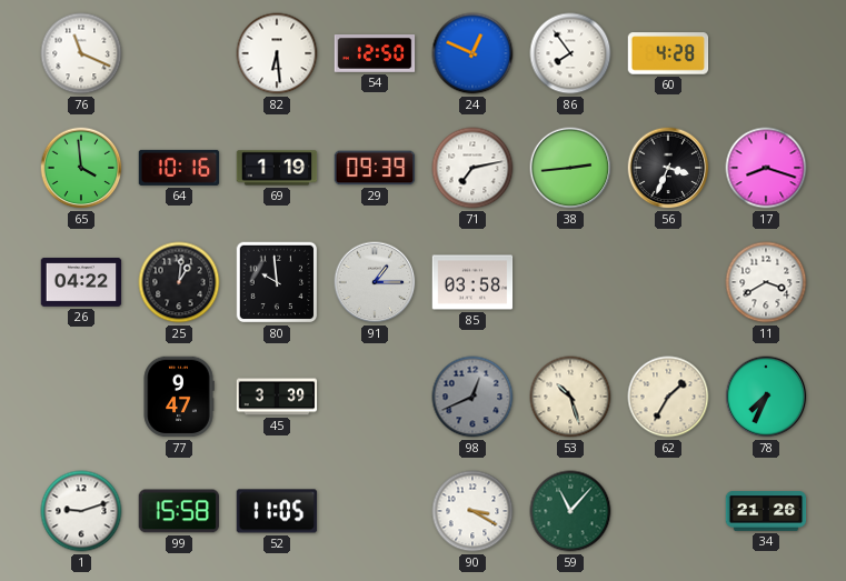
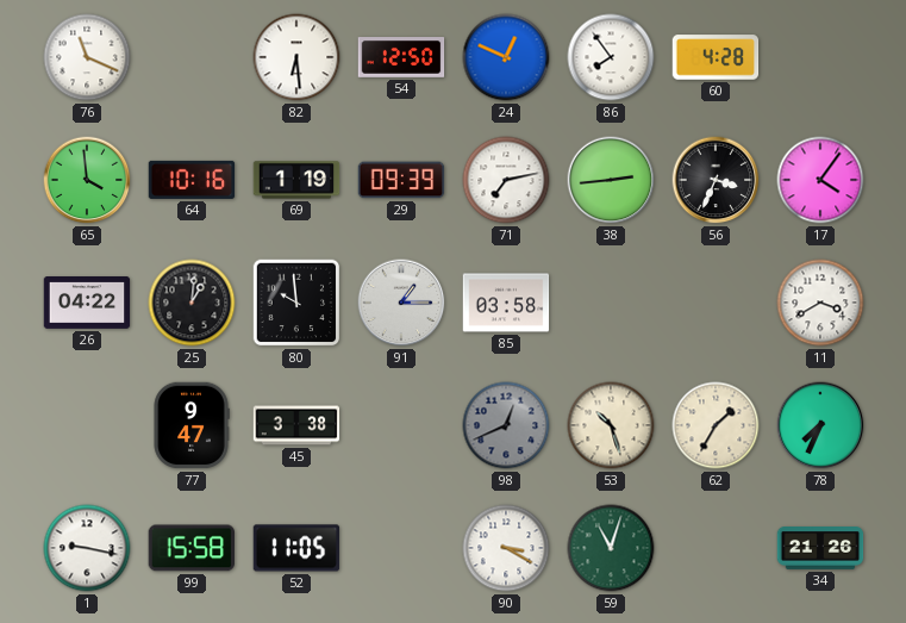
17: 8:18 -> 4:06
45: 3:39 -> 3:38
1: 9:12 -> 9:17
59: 11:07 -> 11:03
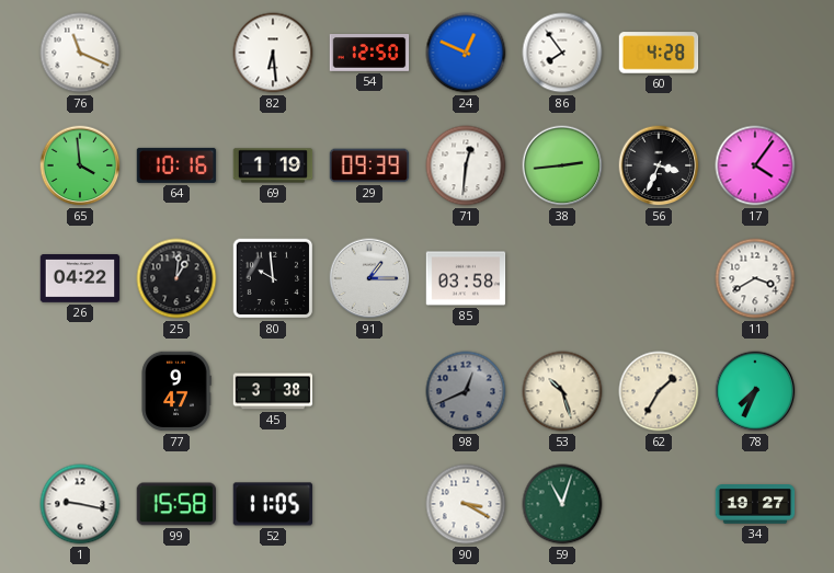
71: 7:13 -> 12:31
34: 21:26 -> 19:27
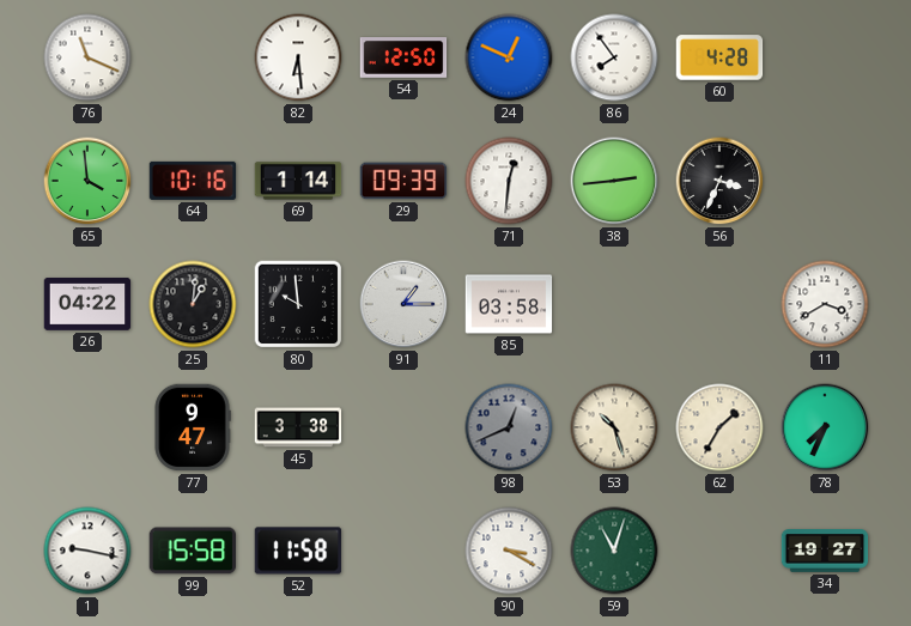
69: 1:19 -> 1:14
17: 4:06 -> none
52: 11:05 -> 11:58
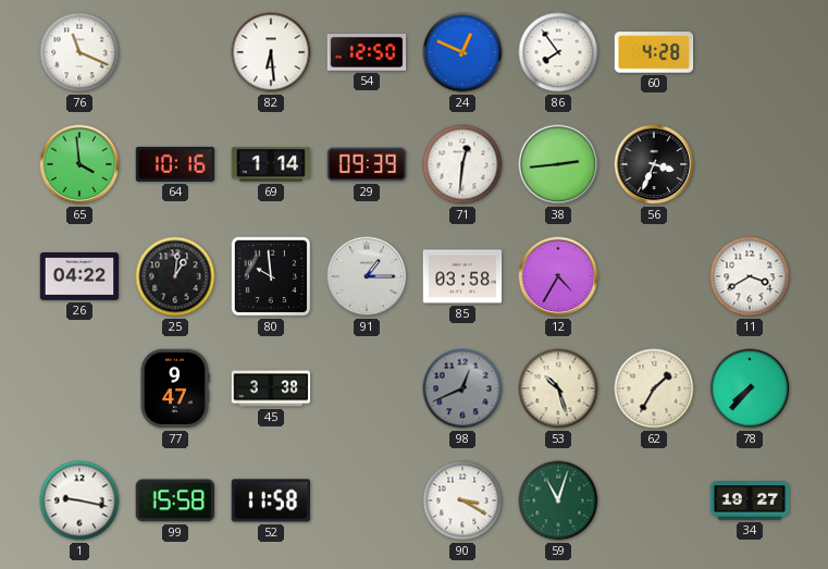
12: none -> 4:35
78: 7:34 -> 7:37
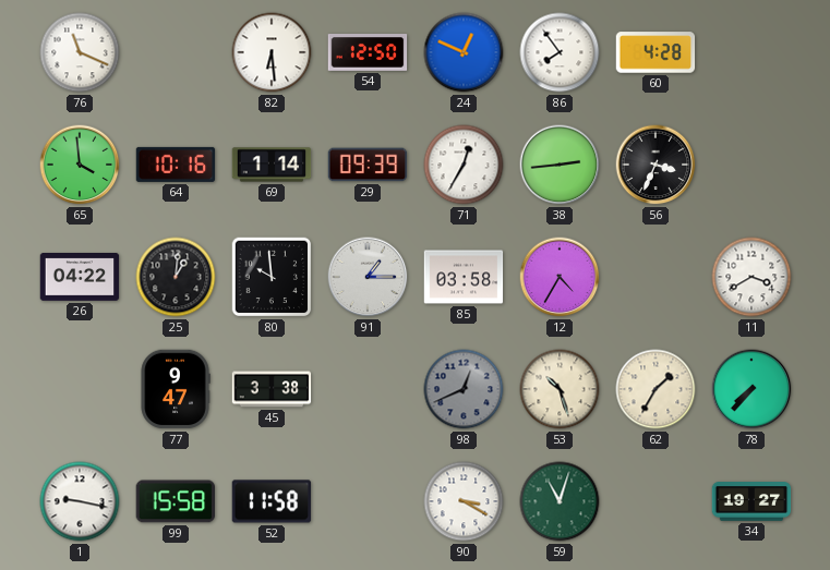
71: 12:31 -> 12:35
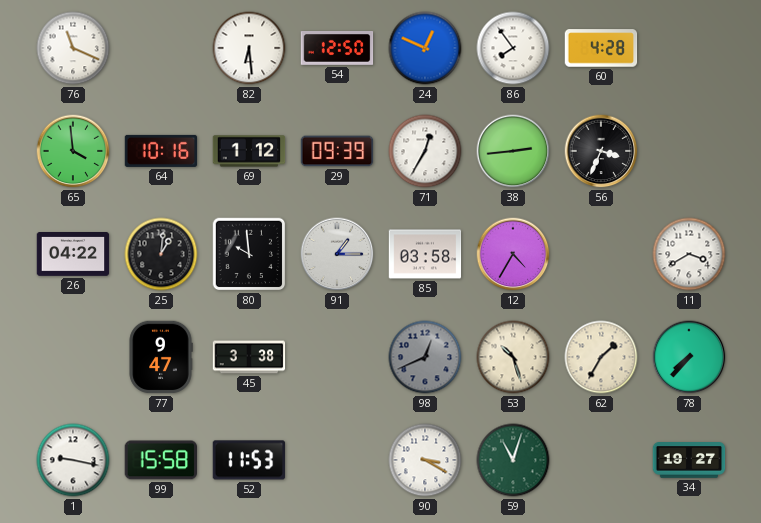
69: 1:14 -> 1:12
52: 11:58 -> 11:53
